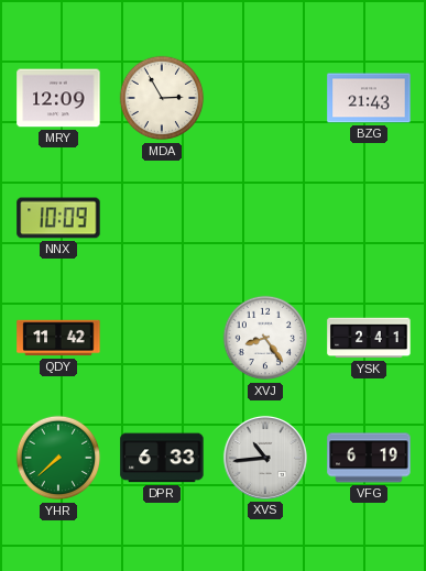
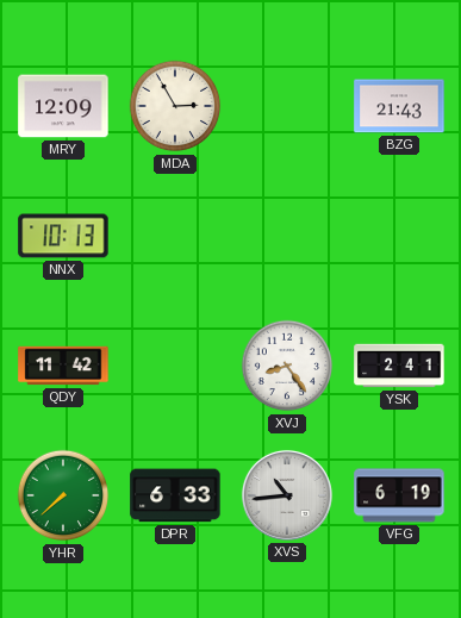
NNX: 10:09 -> 10:13
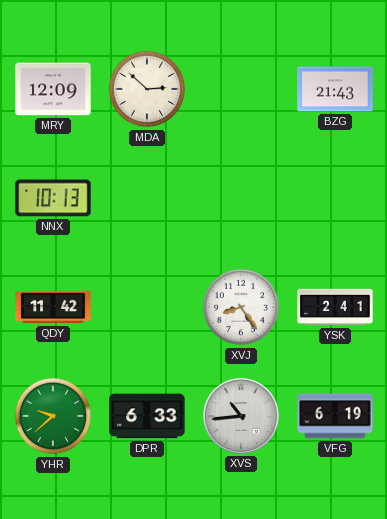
MDA: 2:55 -> 2:52
YHR: 7:38 -> 9:38
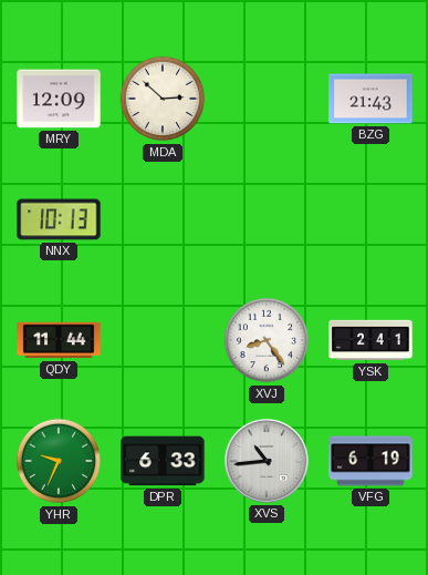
QDY: 11:42 -> 11:44
YHR: 9:38 -> 9:34
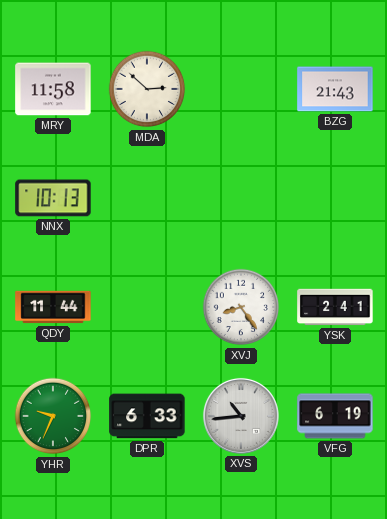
MRY: 12:09 -> 11:58
